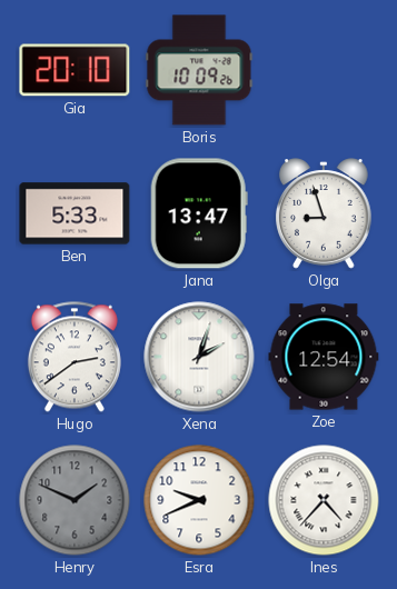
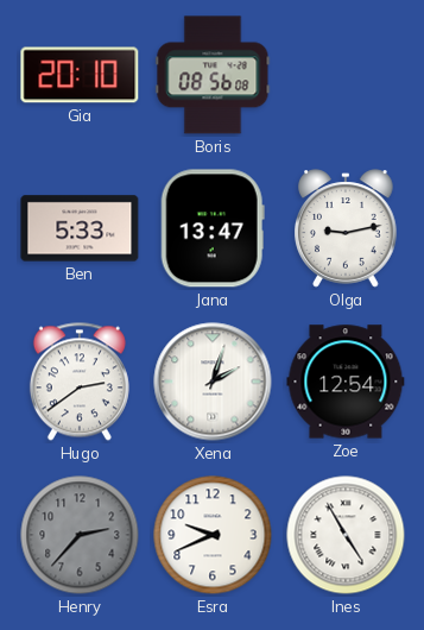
Boris: 10:09 -> 08:56
Olga: 8:57 -> 9:13
Henry: 1:49 -> 2:37
Ines: 4:37 -> 4:55
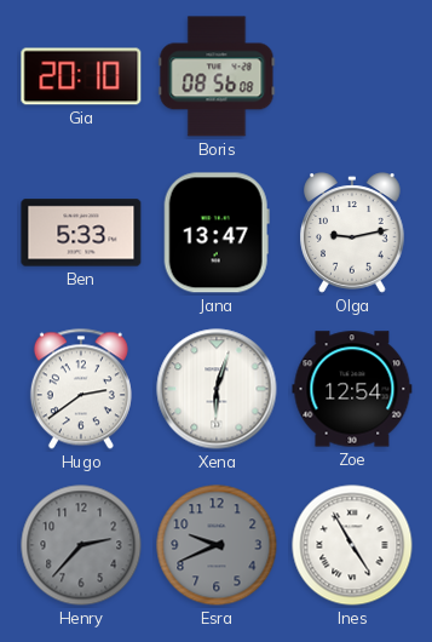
Xena: 2:03 -> 6:03
Esra dial: white -> grey
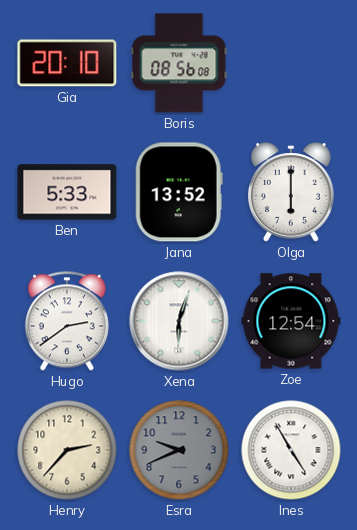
Jana: 13:47 -> 13:52
Olga: 9:13 -> 6:00
Henry dial: grey -> cream
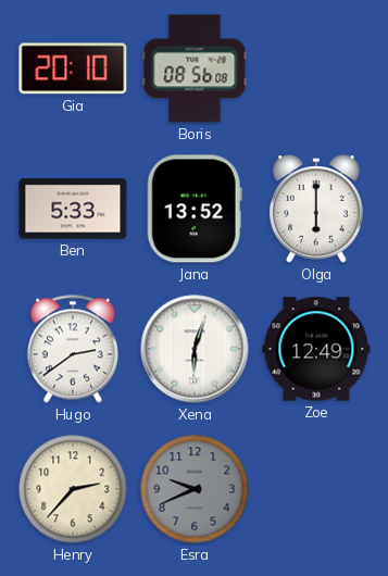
Zoe: 12:54 -> 12:49
Ines: 4:55 -> none
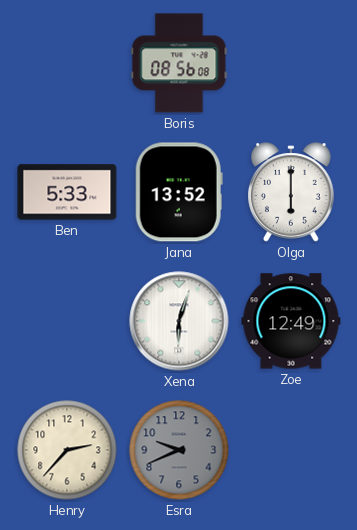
Gia: 20:10 -> none
Hugo: 2:39 -> none
